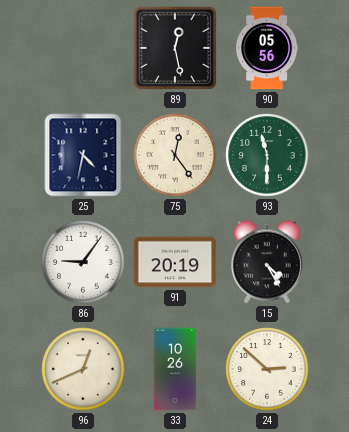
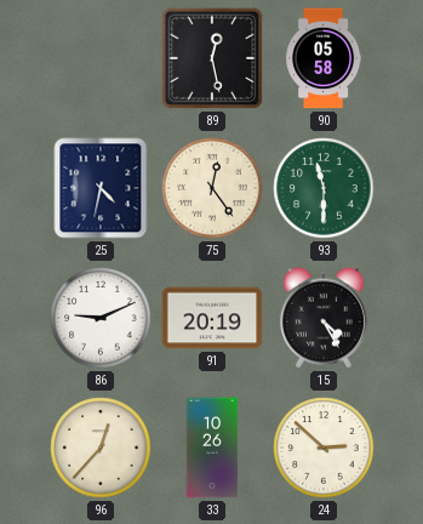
90: 05:56 -> 05:58
86: 9:06 -> 9:11
96: 12:41 -> 12:37
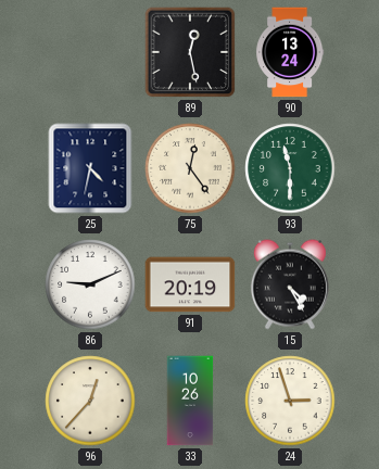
90: 05:58 -> 13:24
24: 2:52 -> 2:57
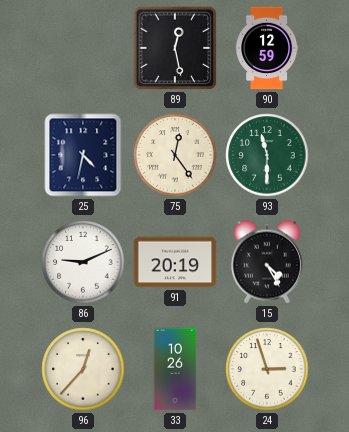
90: 13:24 -> 12:59
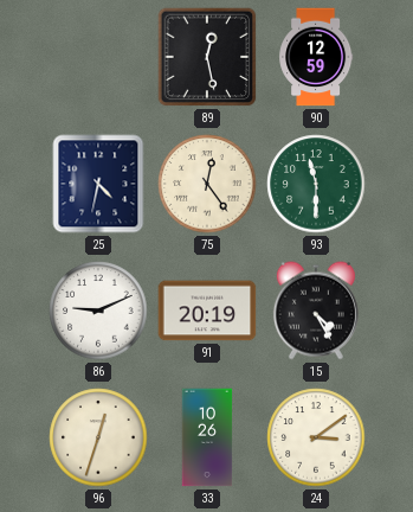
96: 12:37 -> 12:33
24: 2:57 -> 3:09
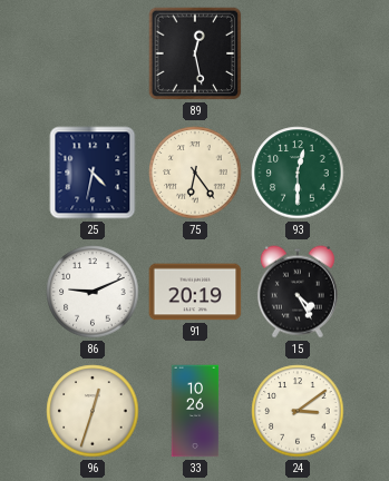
90: 12:59 -> none
75: 12:24 -> 6:24
93: 11:30 -> 12:30
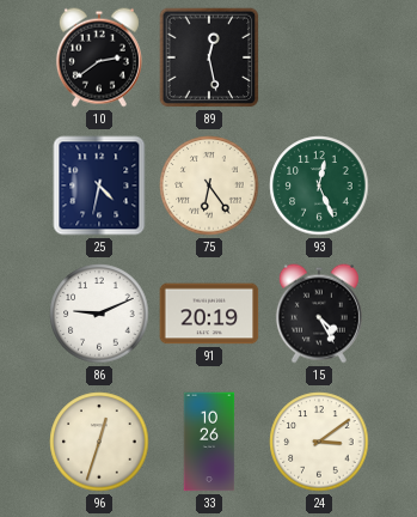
10: none -> 2:39
93: 12:30 -> 12:26
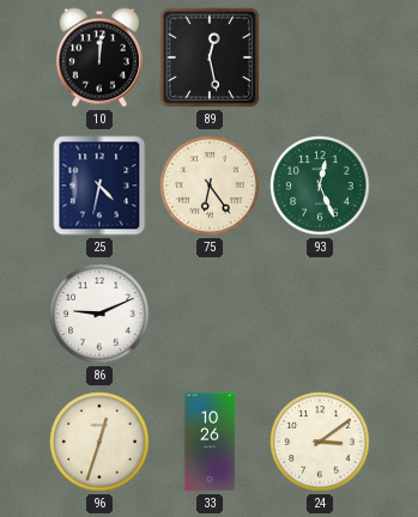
10: 2:39 -> 12:01
91: 20:19 -> none
15: 4:25 -> none
